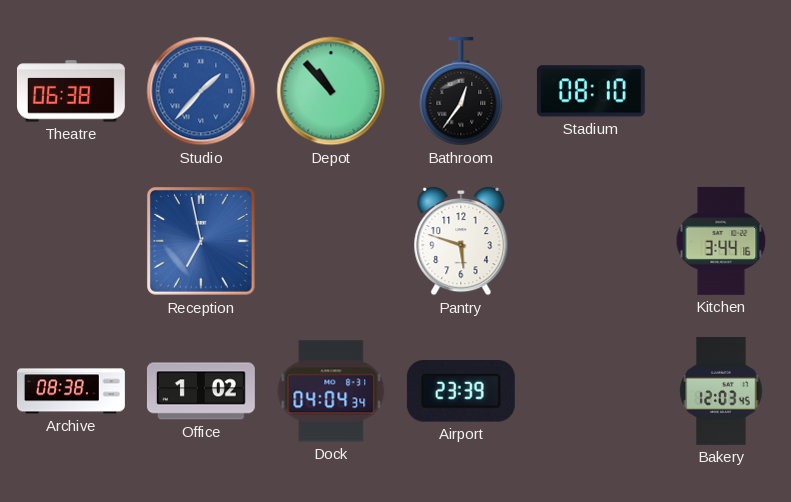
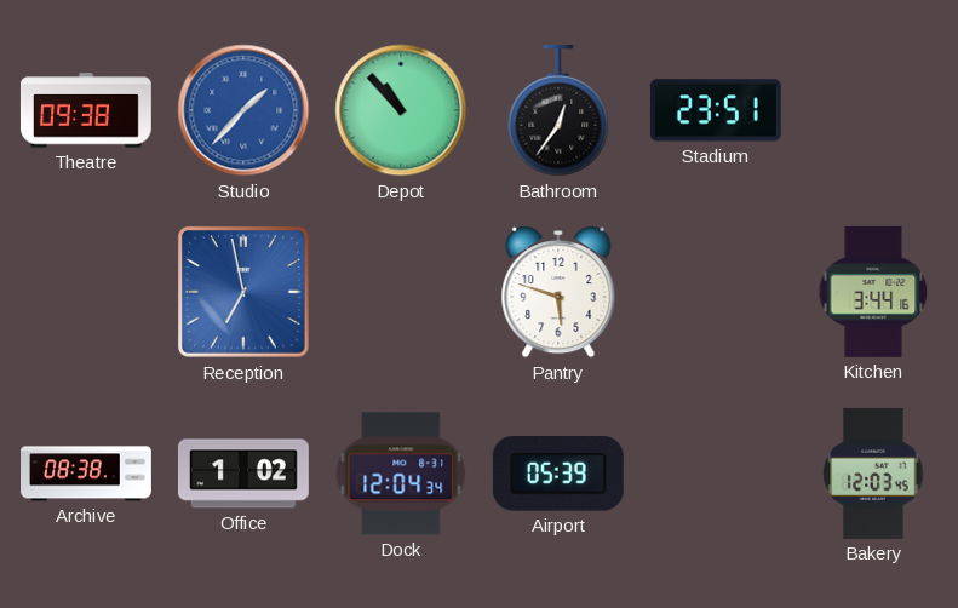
Theatre: 06:38 -> 09:38
Stadium: 08:10 -> 23:51
Dock: 04:04 -> 12:04
Airport: 23:39 -> 05:39
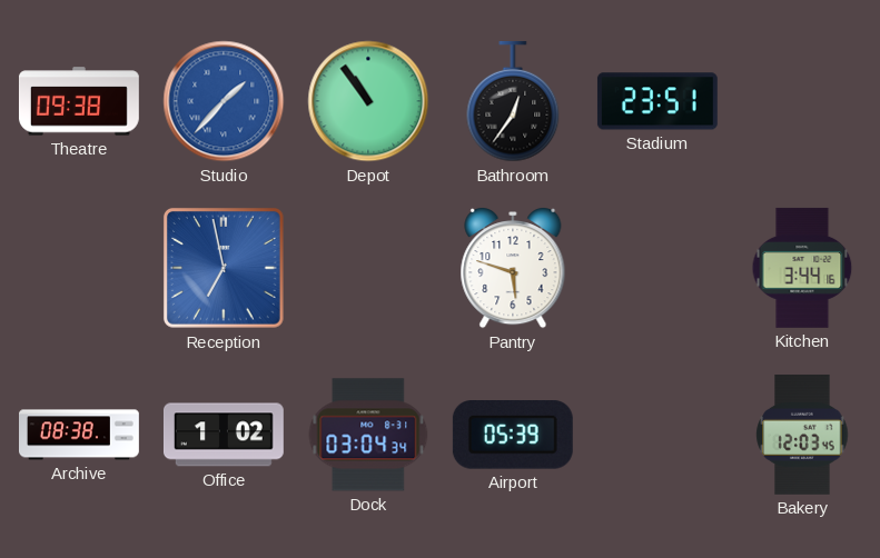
Depot: 10:53 -> 10:54
Dock: 12:04 -> 03:04
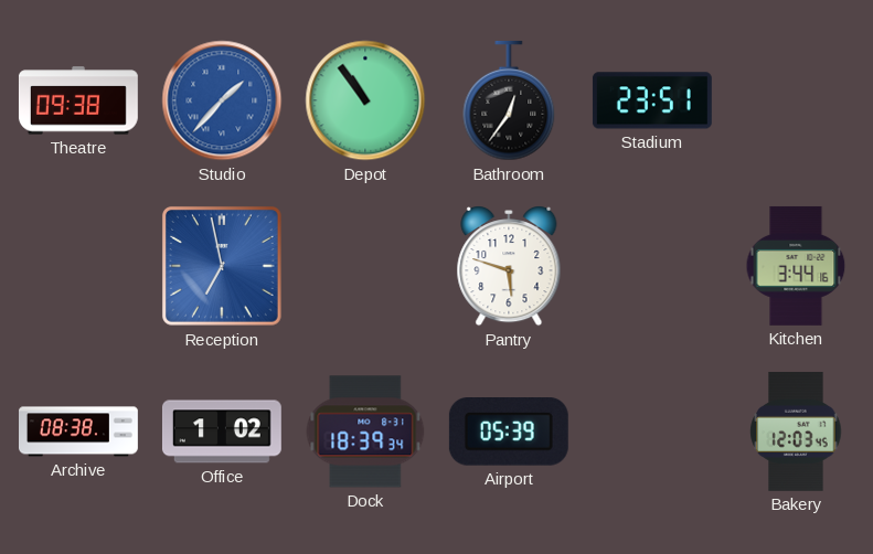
Dock: 03:04 -> 18:39
